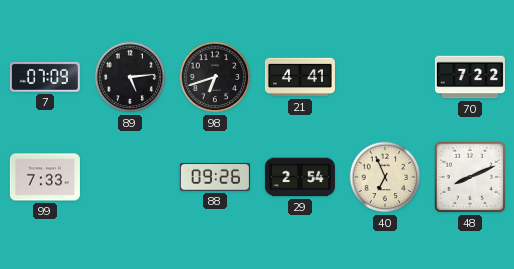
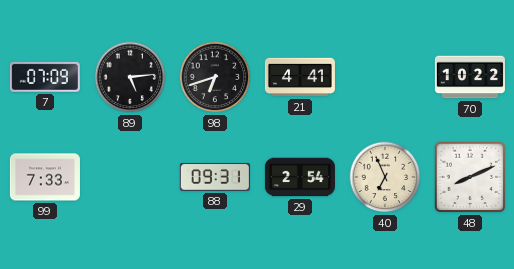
70: 7:22 -> 10:22
88: 09:26 -> 09:31
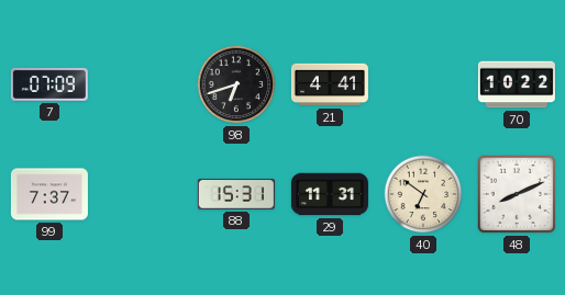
89: 5:14 -> none
99: 7:33 -> 7:37
88: 09:31 -> 15:31
29: 2:54 -> 11:31
40: 6:56 -> 6:51
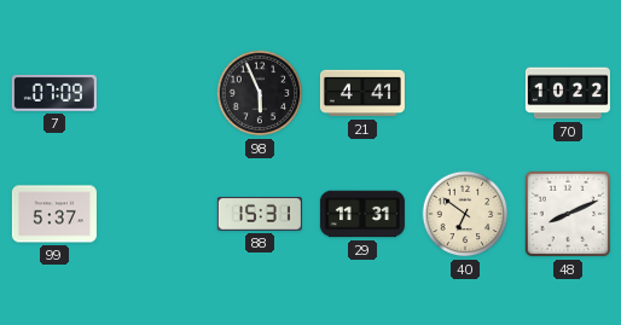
98: 6:42 -> 5:56
99: 7:37 -> 5:37
